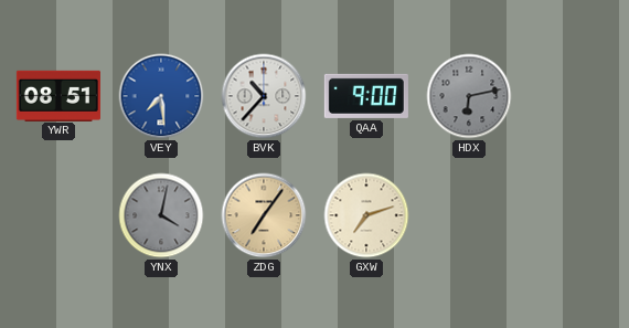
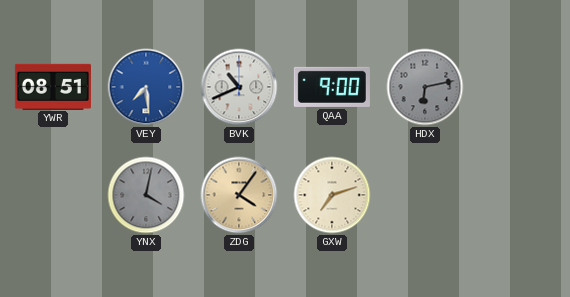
BVK: 10:37 -> 10:41
ZDG: 7:06 -> 4:06
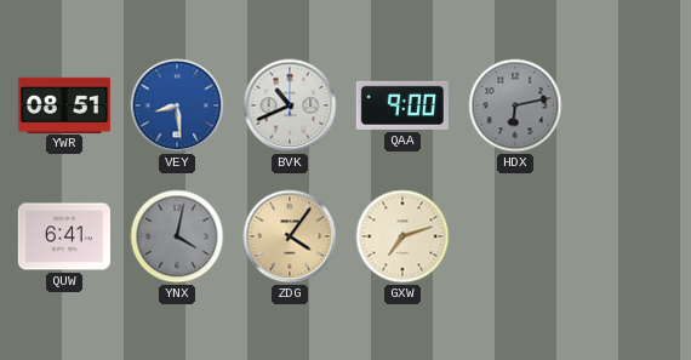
VEY: 7:29 -> 8:29
QUW: none -> 6:41
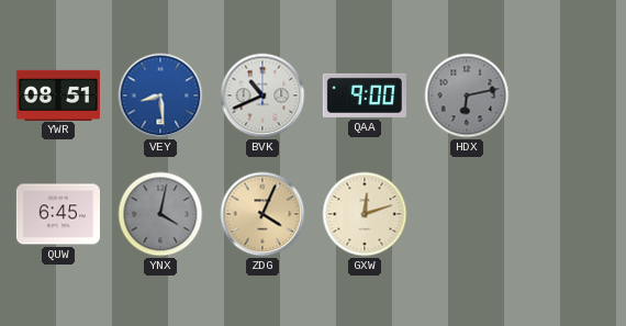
QUW: 6:41 -> 6:45
ZDG: 4:06 -> 4:04
GXW: 7:12 -> 12:12
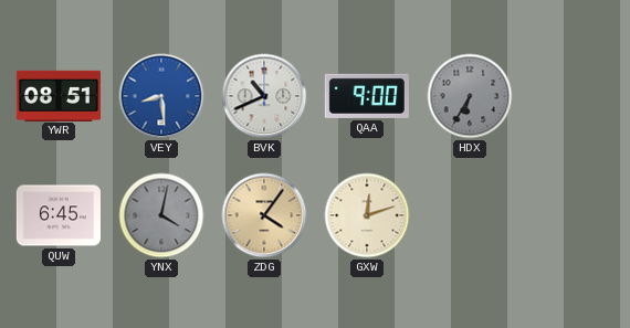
HDX: 6:13 -> 6:35
ZDG: 4:04 -> 4:06
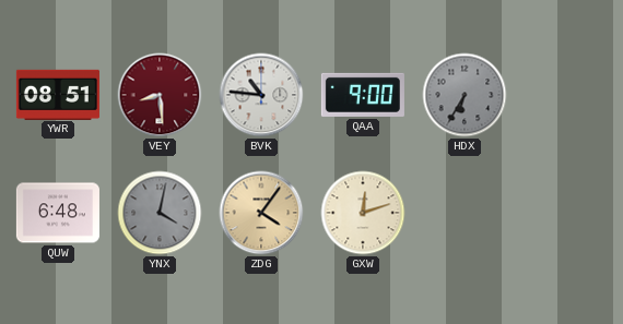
VEY dial: blue -> burgundy
BVK: 10:41 -> 10:46
QUW: 6:45 -> 6:48
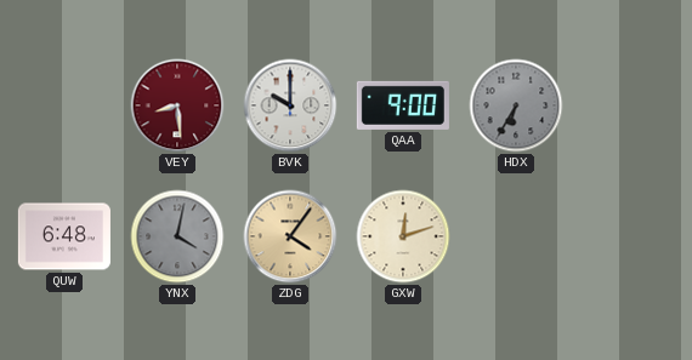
YWR: 08:51 -> none
BVK: 10:46 -> 10:00
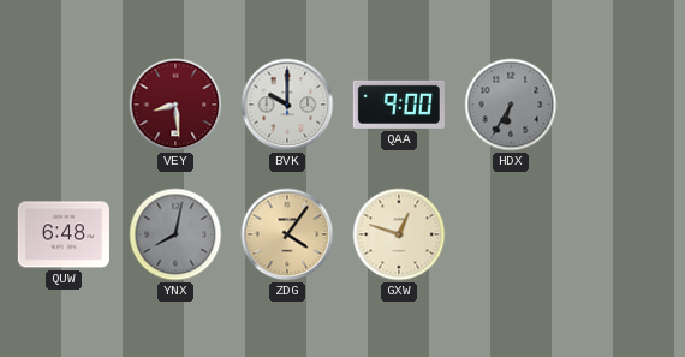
YNX: 4:02 -> 8:02
GXW: 12:12 -> 12:48
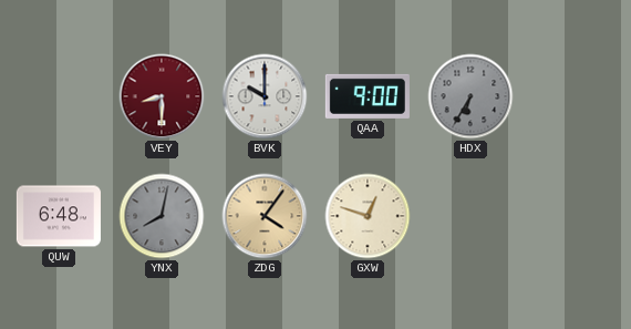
VEY: 8:29 -> 8:30
